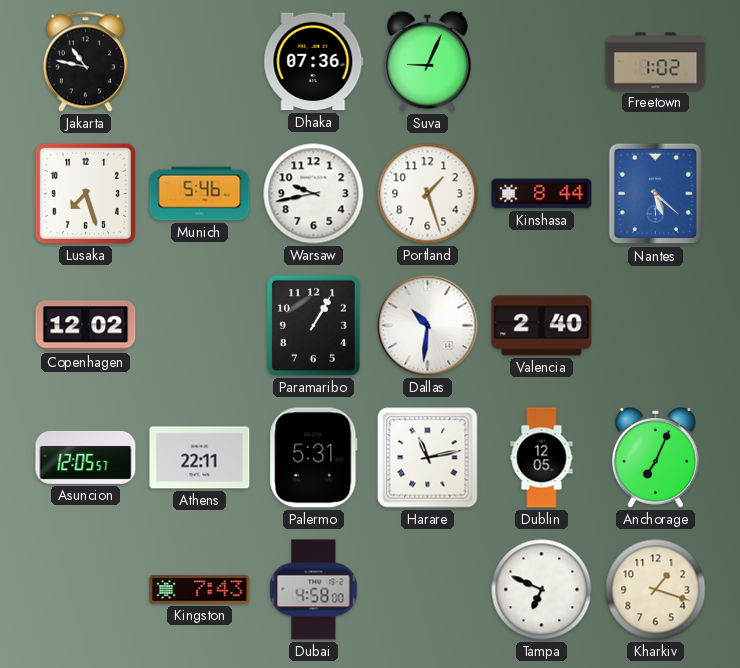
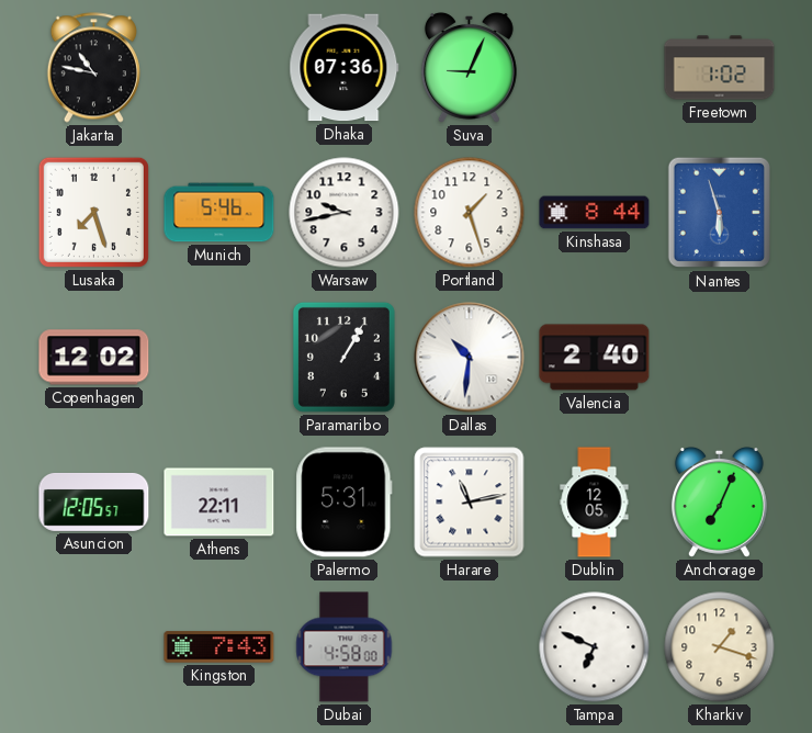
Nantes: 5:22 -> 5:57
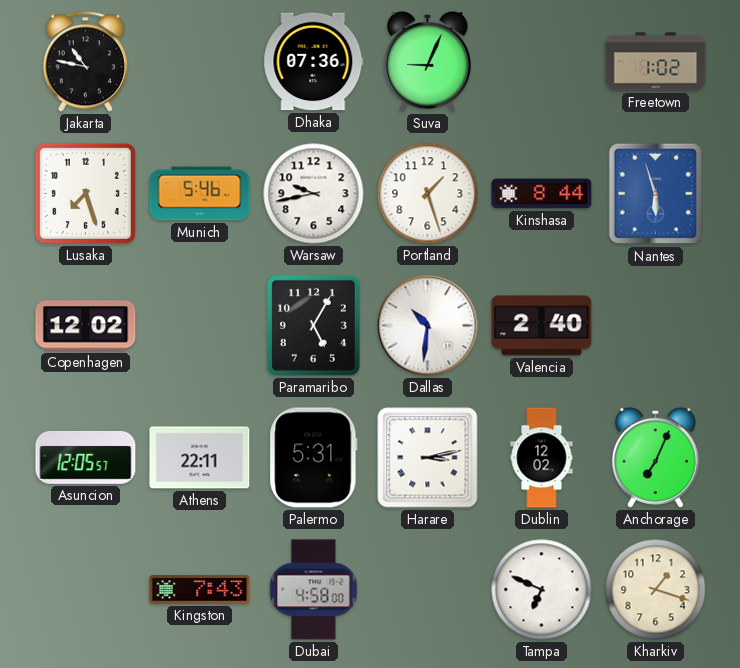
Paramaribo: 1:05 -> 5:05
Harare: 11:13 -> 3:13
Dublin: 12:05 -> 12:02
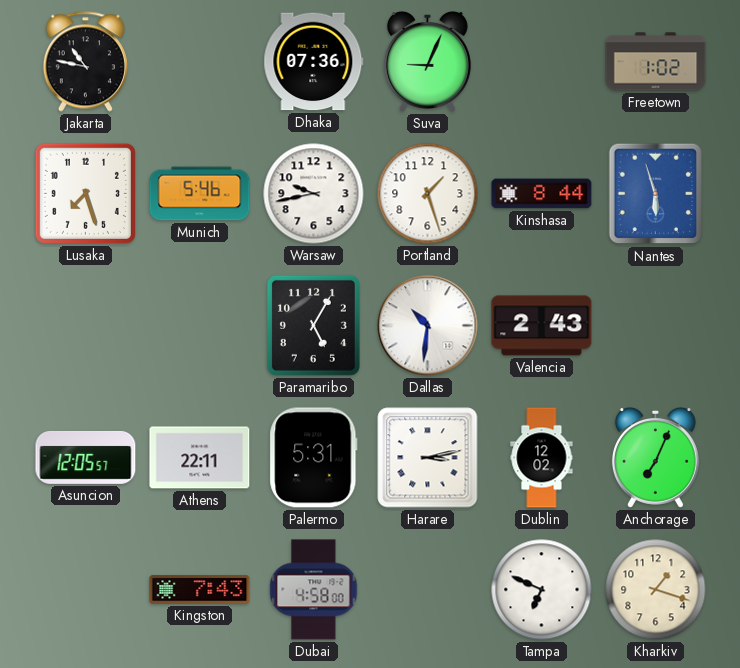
Copenhagen: 12:02 -> none
Valencia: 2:40 -> 2:43
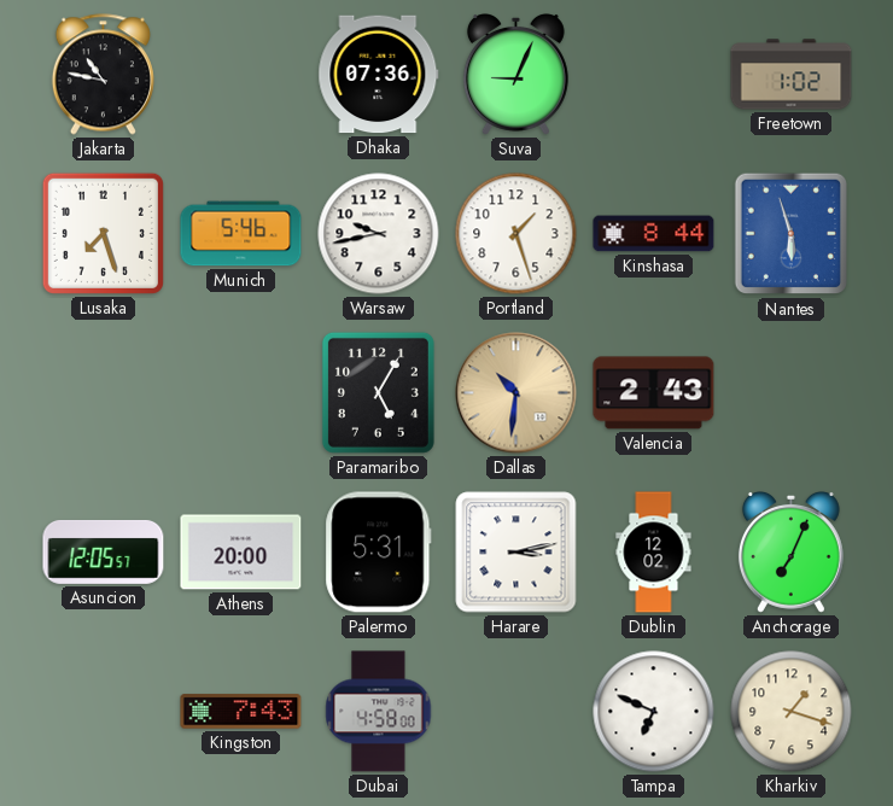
Dallas dial: white -> champagne
Athens: 22:11 -> 20:00
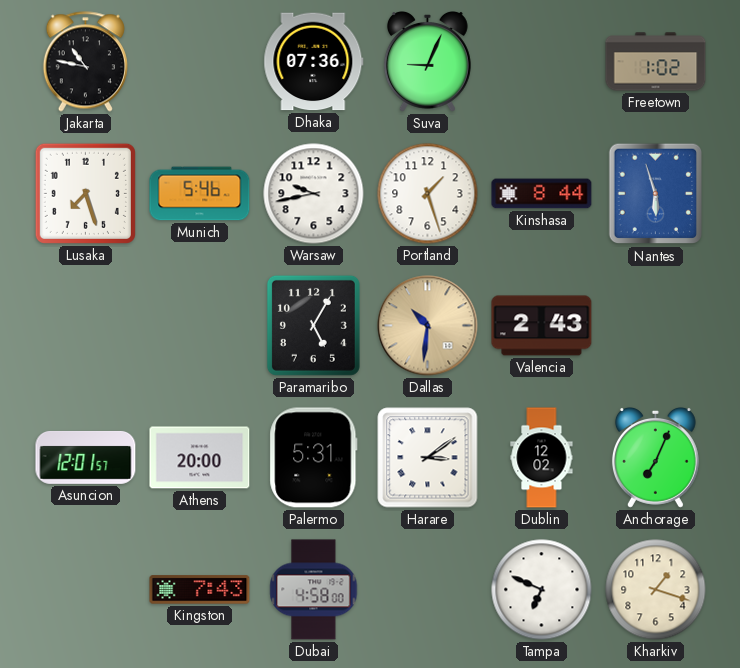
Asuncion: 12:05 -> 12:01
Harare: 3:13 -> 3:09
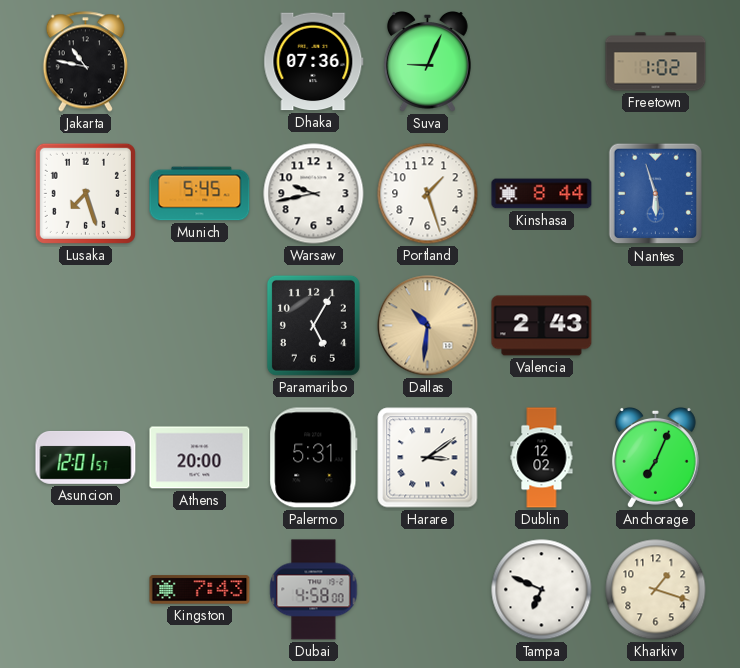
Munich: 5:46 -> 5:45
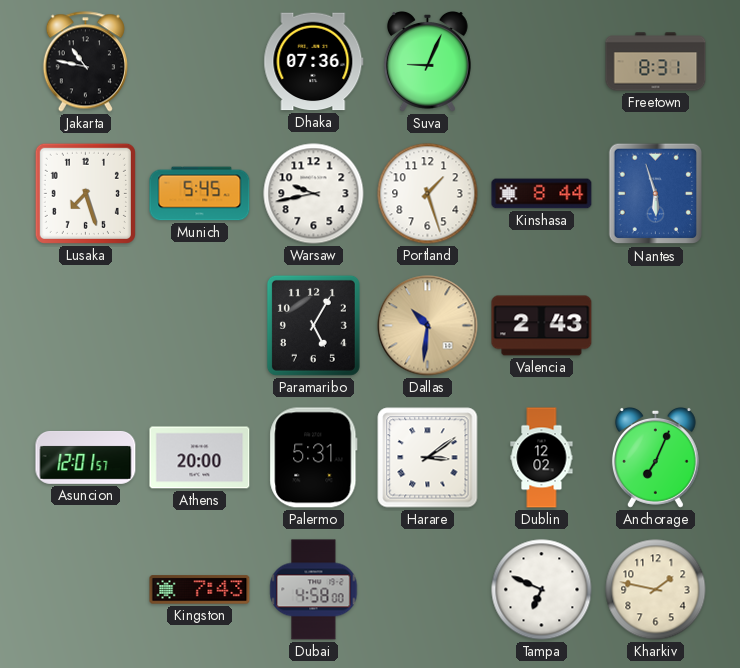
Freetown: 1:02 -> 8:31
Kharkiv: 1:18 -> 1:47
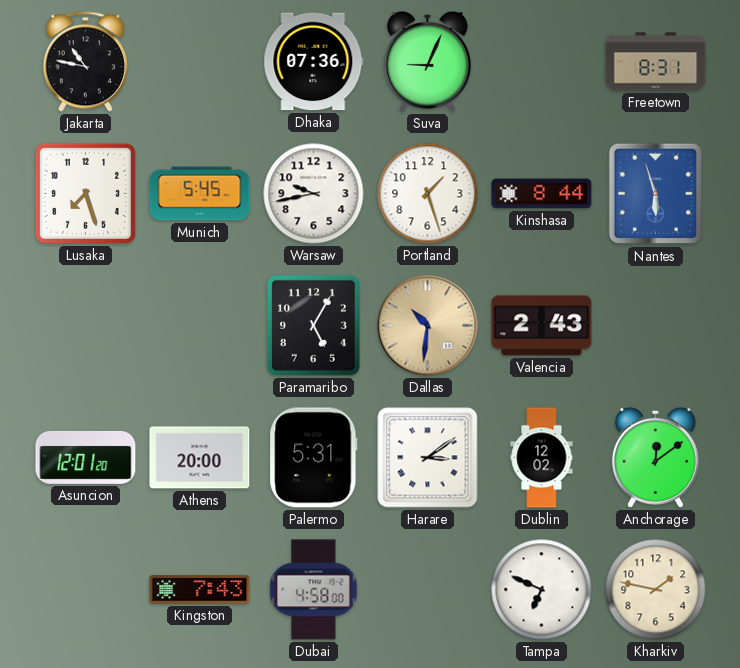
Asuncion: 12:01:57 -> 12:01:20
Anchorage: 7:04 -> 12:09
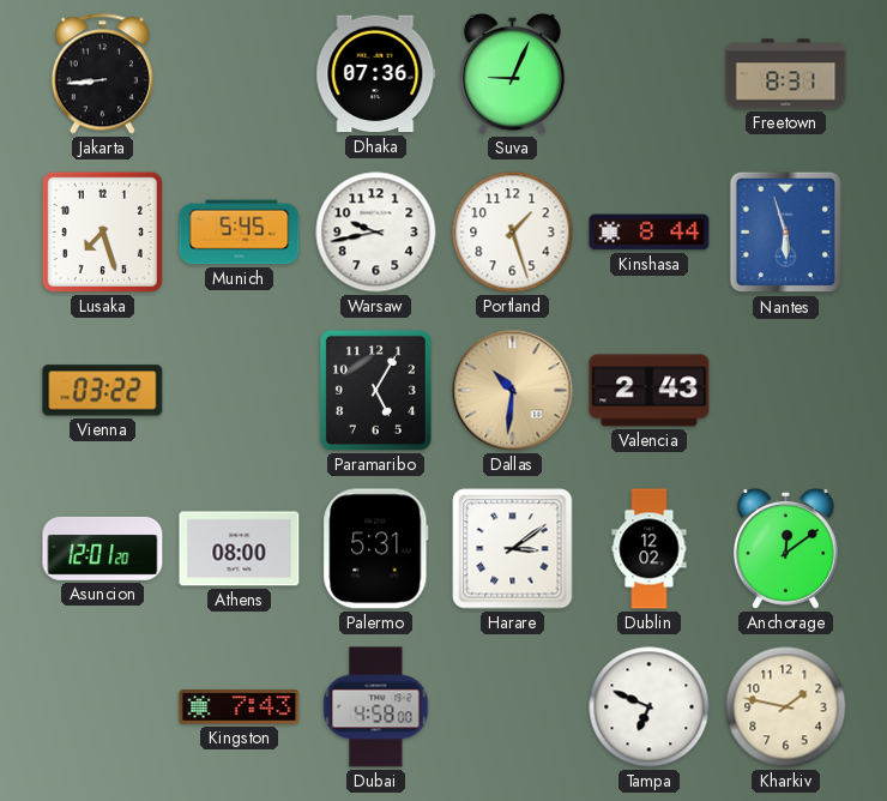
Jakarta: 10:47 -> 8:44
Vienna: none -> 03:22
Athens: 20:00 -> 08:00
